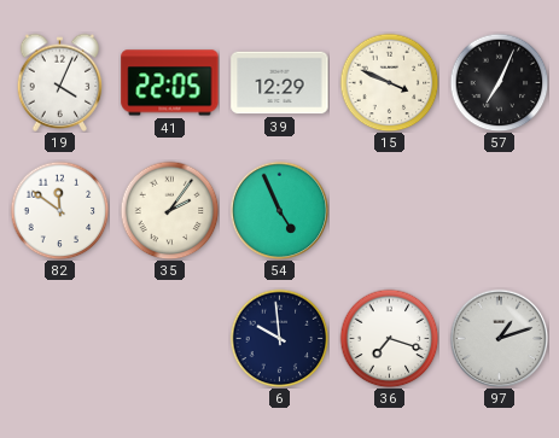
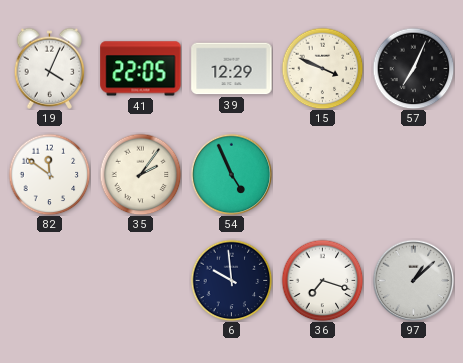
97: 1:12 -> 1:08
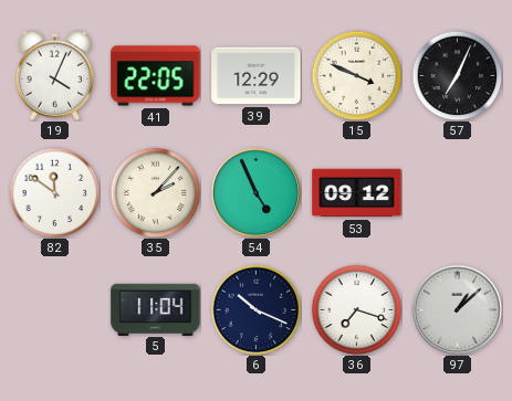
35: 2:06 -> 2:07
53: none -> 09:12
5: none -> 11:04
6: 9:59 -> 10:19
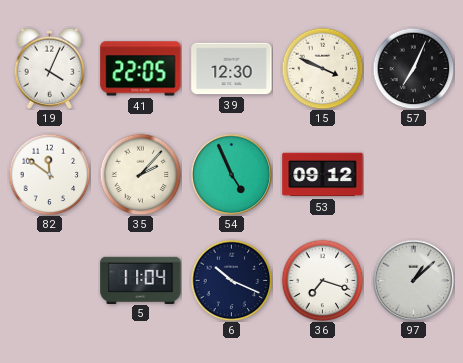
39: 12:29 -> 12:30
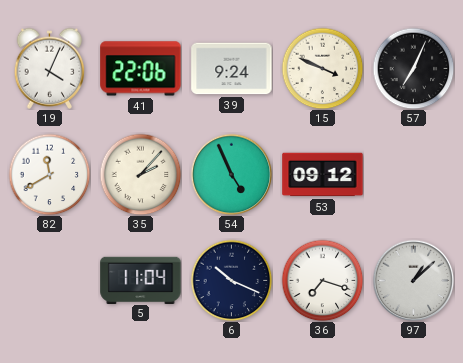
41: 22:05 -> 22:06
39: 12:30 -> 9:24
82: 11:51 -> 11:40
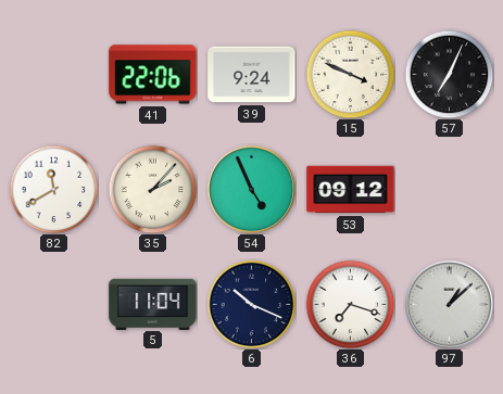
19: 4:04 -> none
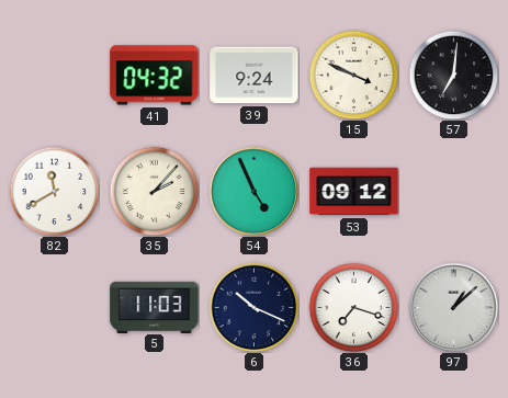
41: 22:06 -> 04:32
57: 7:04 -> 7:01
5: 11:04 -> 11:03
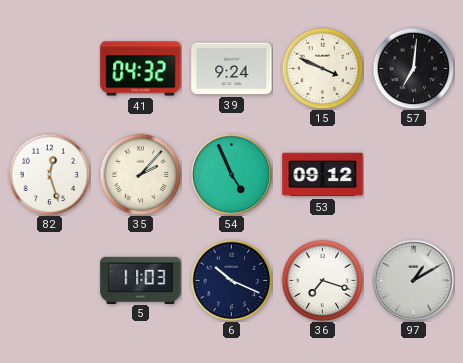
82: 11:40 -> 12:27
97: 1:08 -> 1:10
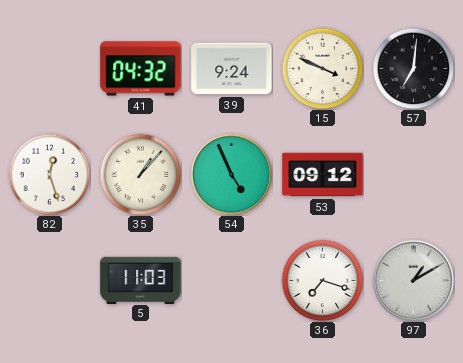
35: 2:07 -> 1:07
6: 10:19 -> none
